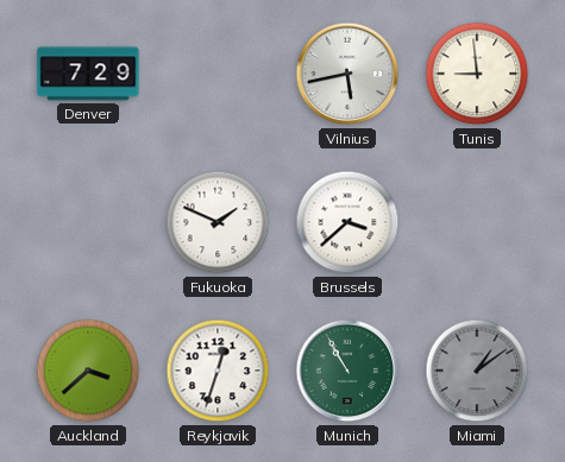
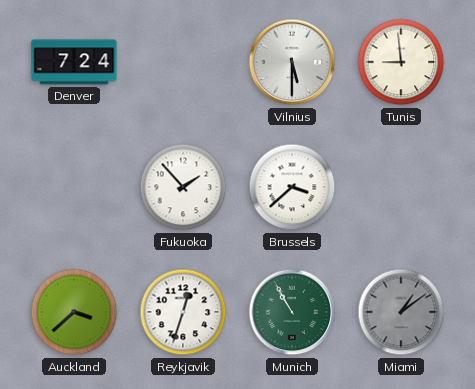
Denver: 7:29 -> 7:24
Vilnius: 5:43 -> 5:30
Fukuoka: 1:49 -> 1:53
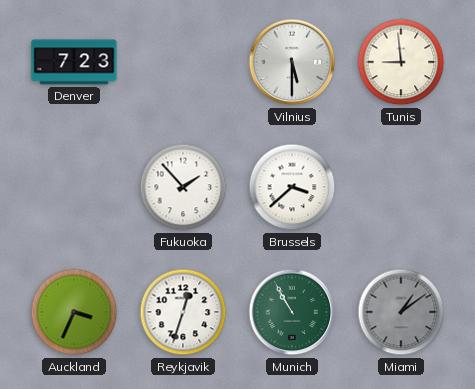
Denver: 7:24 -> 7:23
Auckland: 3:38 -> 3:34
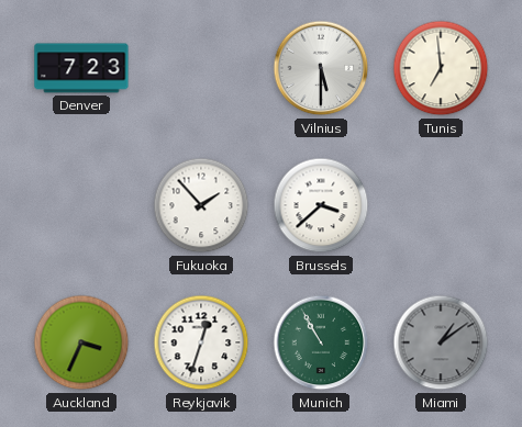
Tunis: 8:59 -> 6:59
